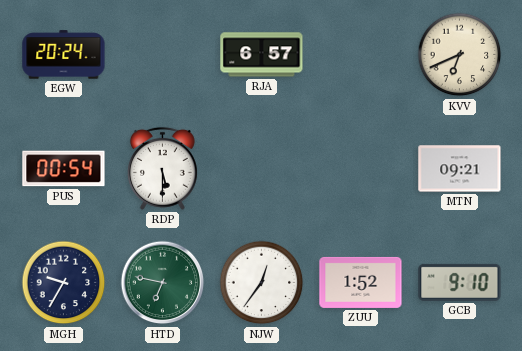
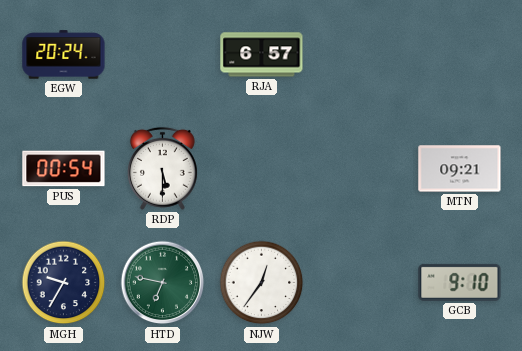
KVV: 6:41 -> none
ZUU: 1:52 -> none
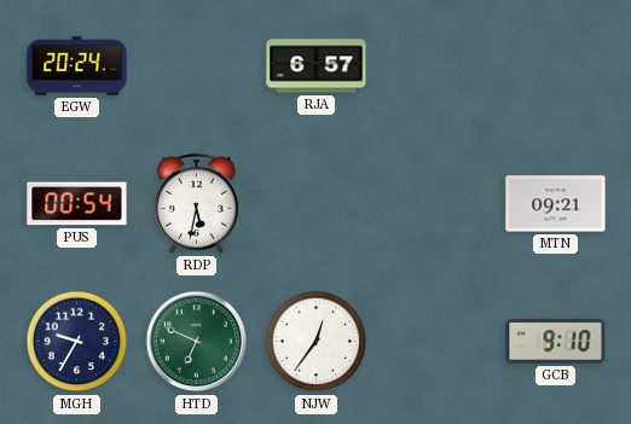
RDP: 5:30 -> 5:32
HTD: 6:47 -> 6:49
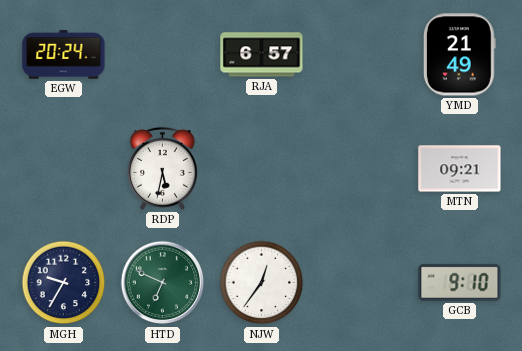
YMD: none -> 21:49
PUS: 00:54 -> none
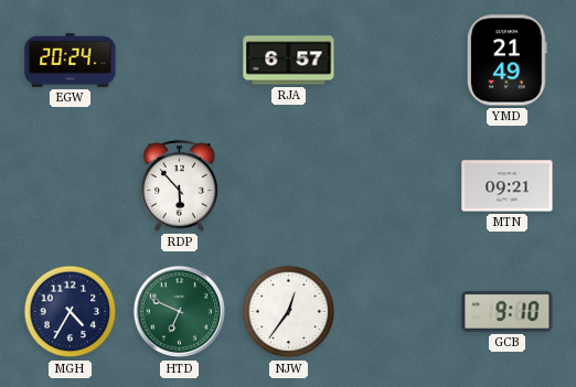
RDP: 5:32 -> 5:53
MGH: 9:35 -> 4:35
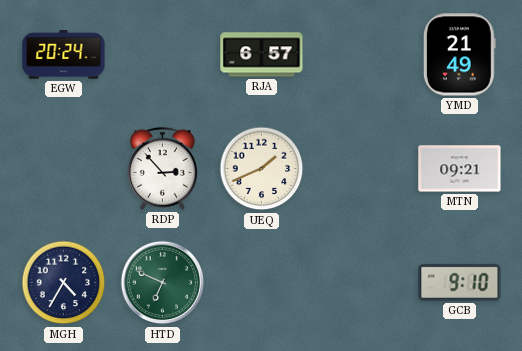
RDP: 5:53 -> 2:53
UEQ: none -> 1:41
NJW: 12:36 -> none
